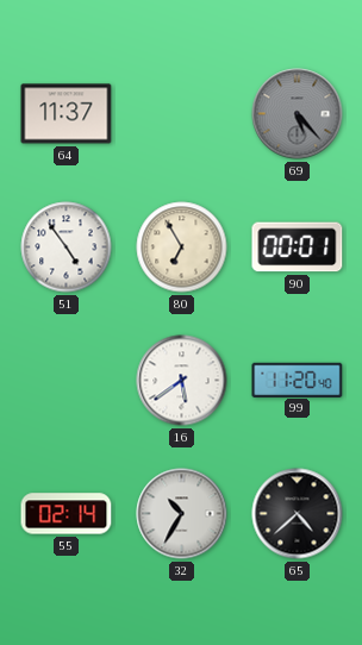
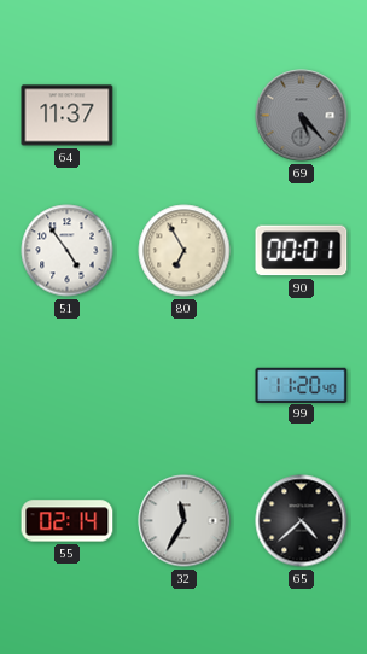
16: 5:39 -> none
32: 10:35 -> 11:35
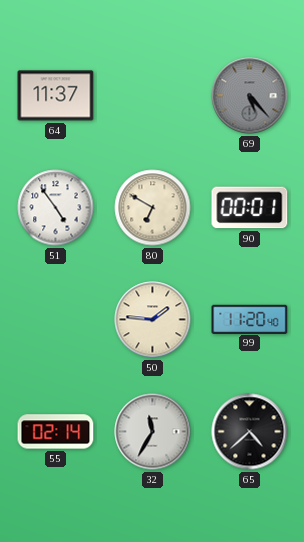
80: 6:55 -> 6:50
50: none -> 1:46
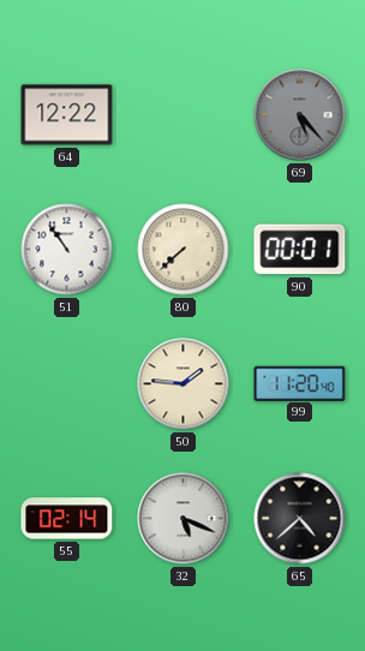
64: 11:37 -> 12:22
51: 4:54 -> 10:54
80: 6:50 -> 7:38
32: 11:35 -> 5:19
